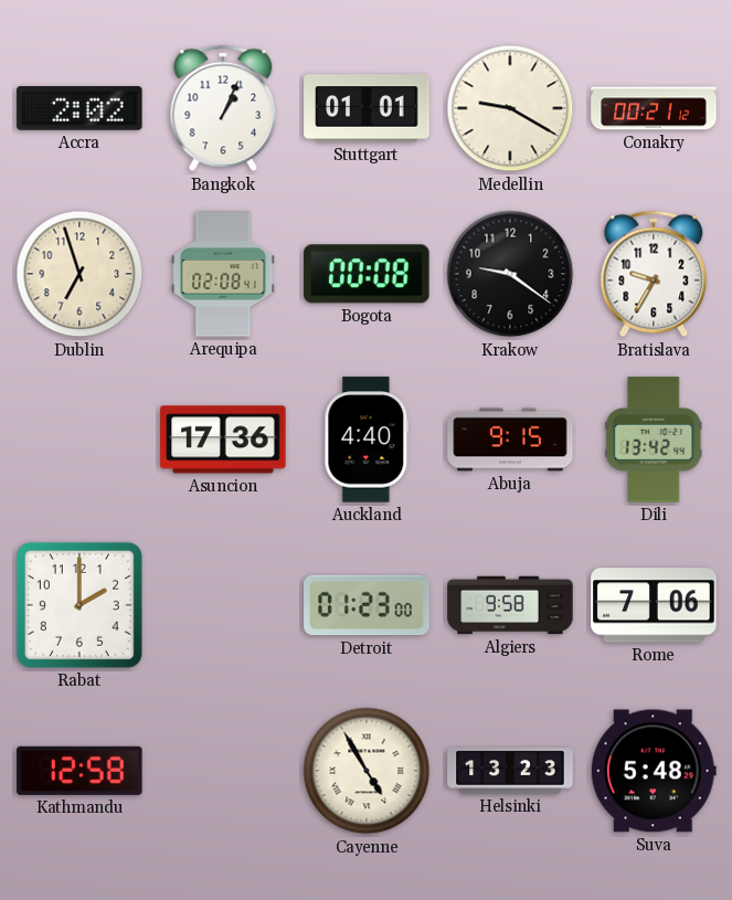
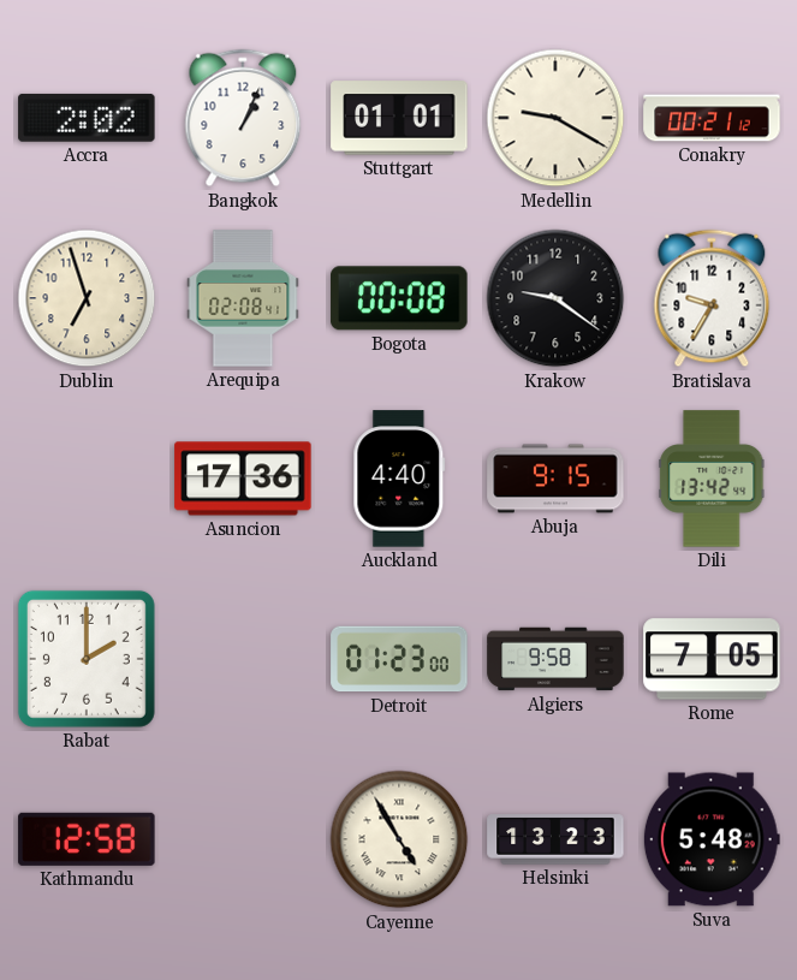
Rome: 7:06 -> 7:05
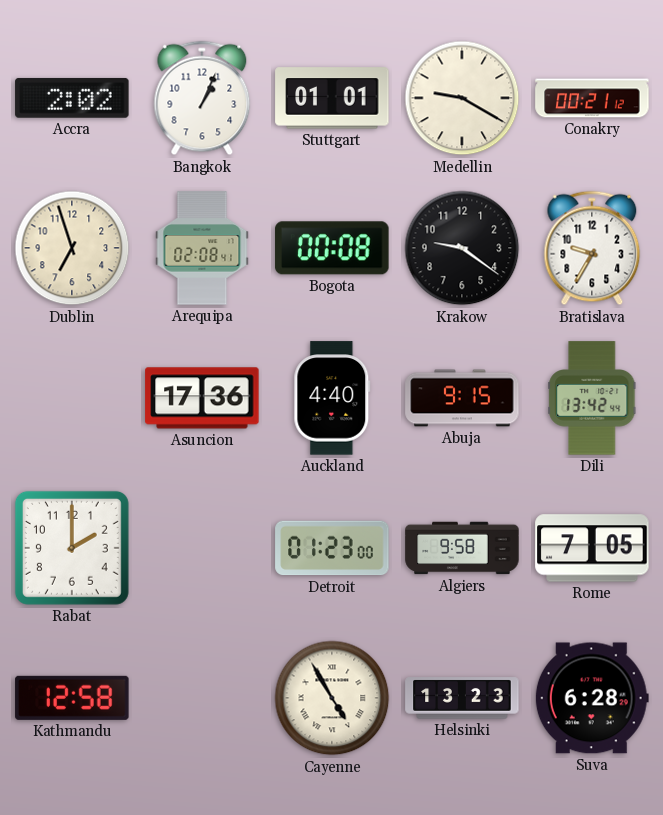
Suva: 5:48 -> 6:28
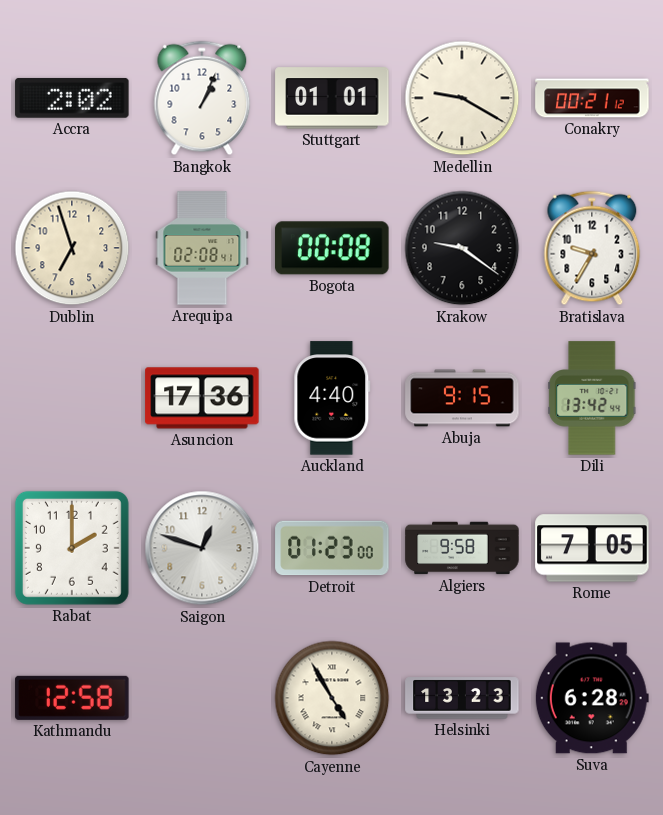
Saigon: none -> 12:48
